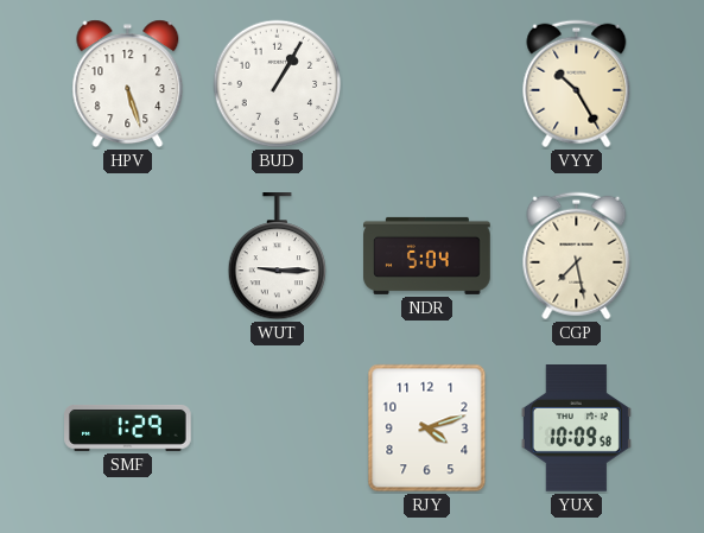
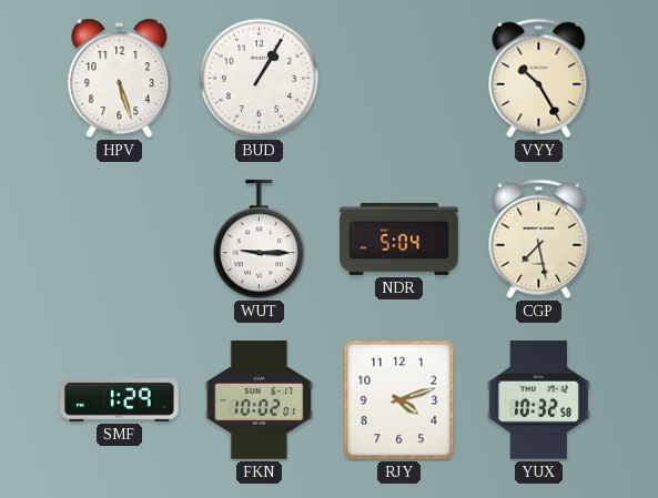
FKN: none -> 10:02
YUX: 10:09 -> 10:32
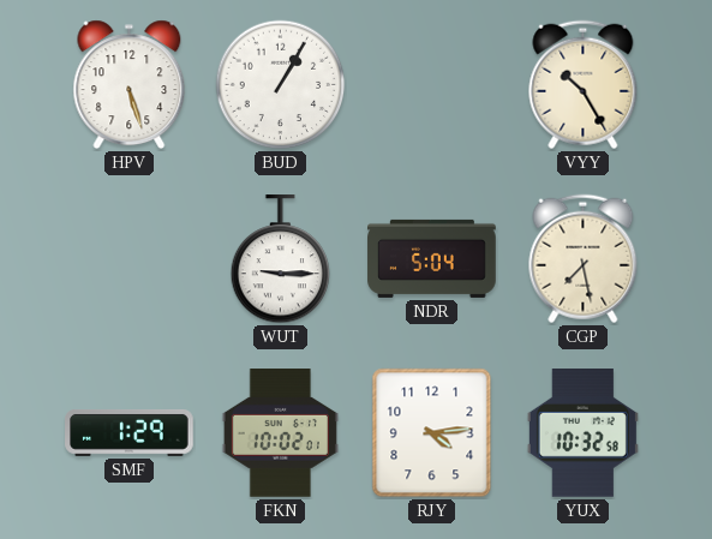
RJY: 4:12 -> 4:14
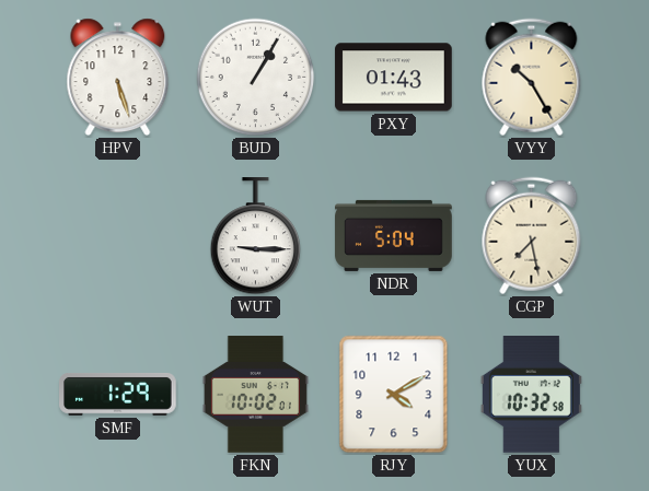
PXY: none -> 01:43
RJY: 4:14 -> 4:10
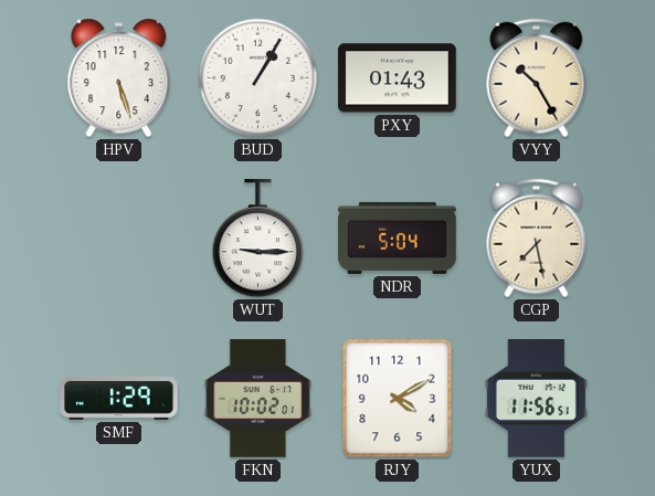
YUX: 10:32 -> 11:56
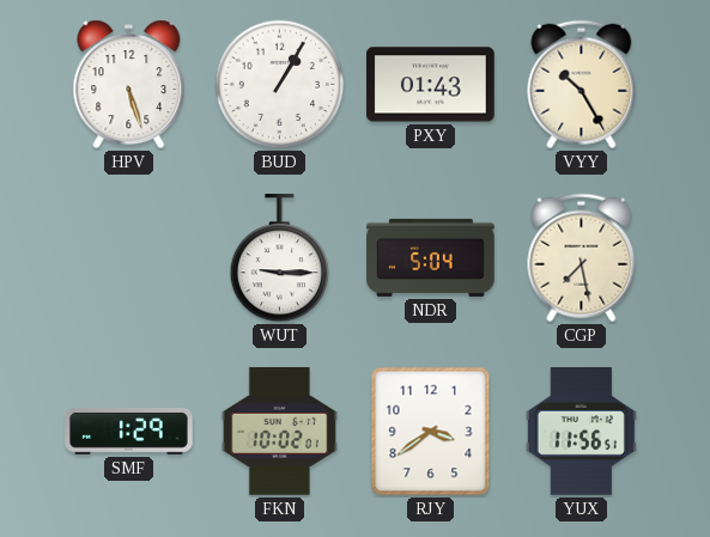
RJY: 4:10 -> 3:39
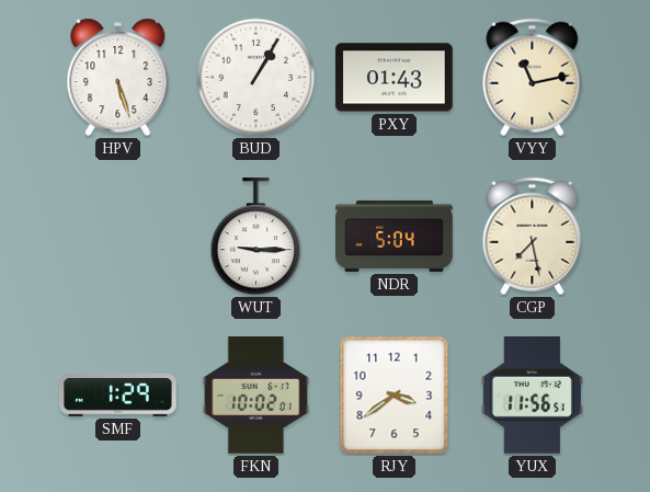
VYY: 10:25 -> 11:13
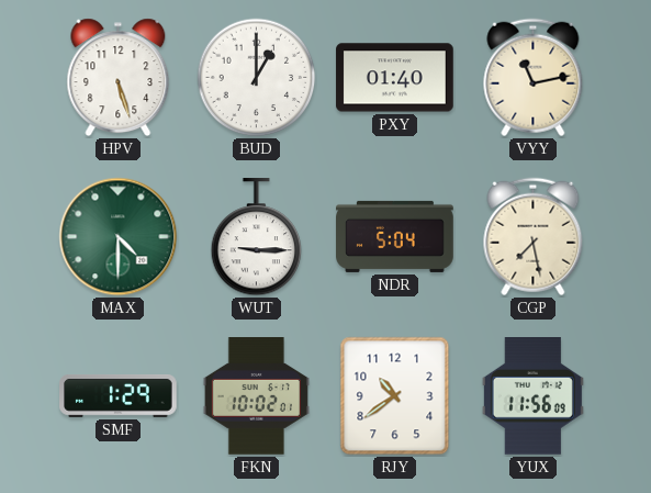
BUD: 1:05 -> 1:00
PXY: 01:43 -> 01:40
MAX: none -> 4:30
RJY: 3:39 -> 10:39
YUX: 11:56:51 -> 11:56:09
